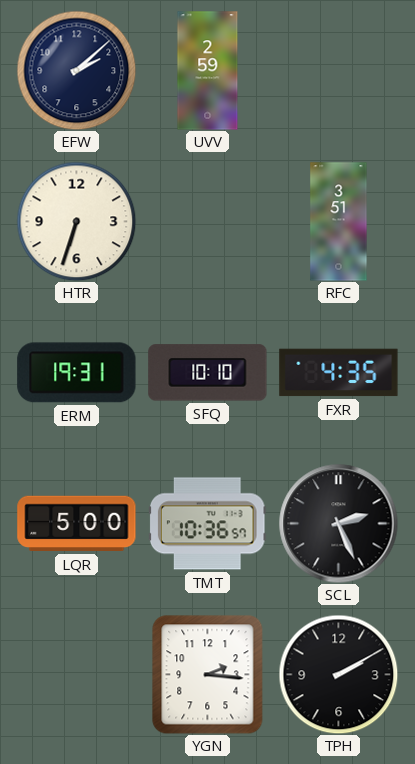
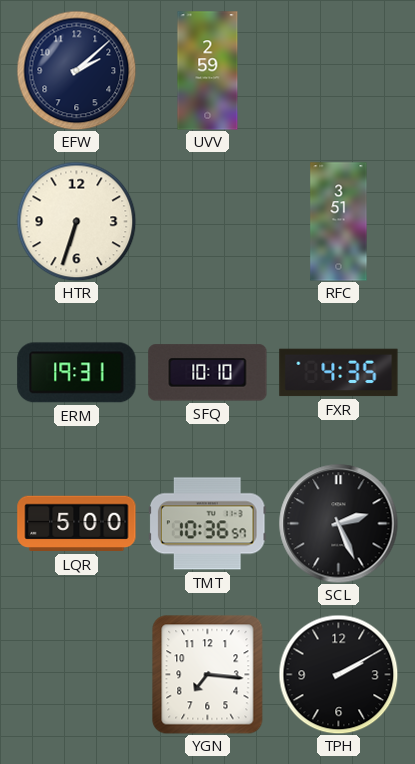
YGN: 2:16 -> 7:16
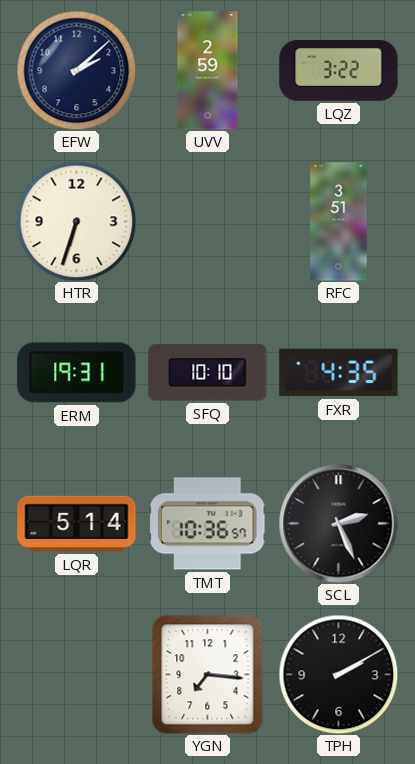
LQZ: none -> 3:22
LQR: 5:00 -> 5:14
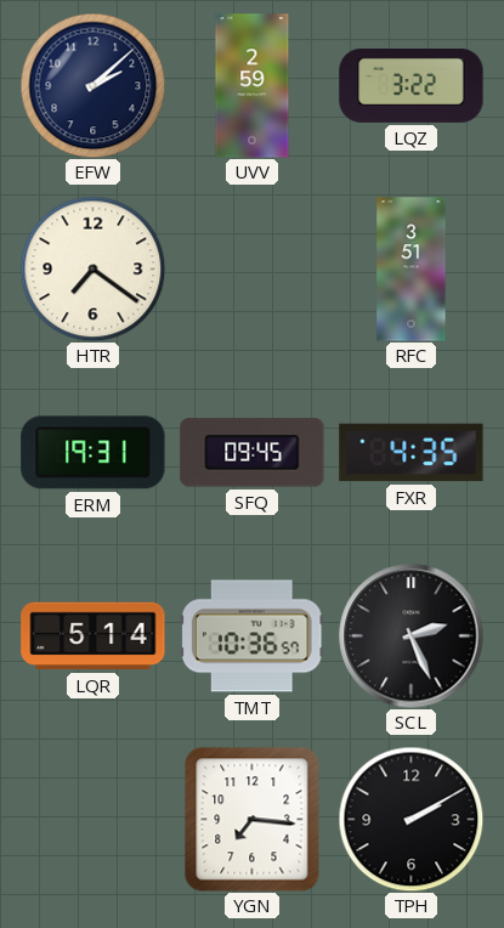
HTR: 6:33 -> 7:21
SFQ: 10:10 -> 09:45
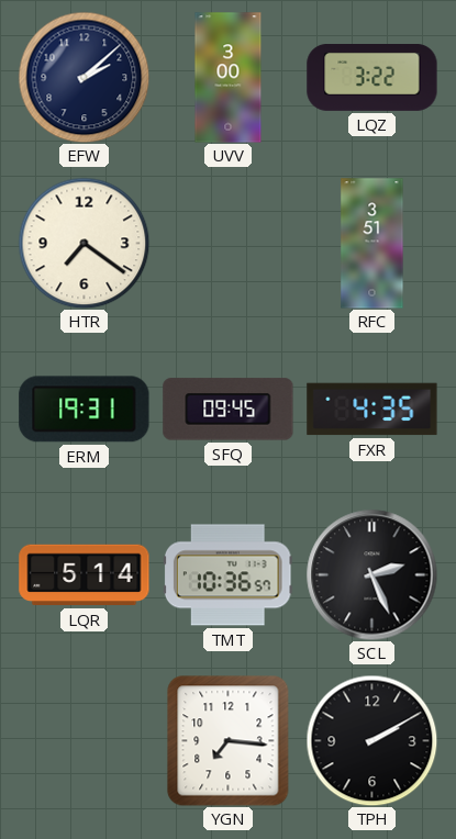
UVV: 2:59 -> 3:00
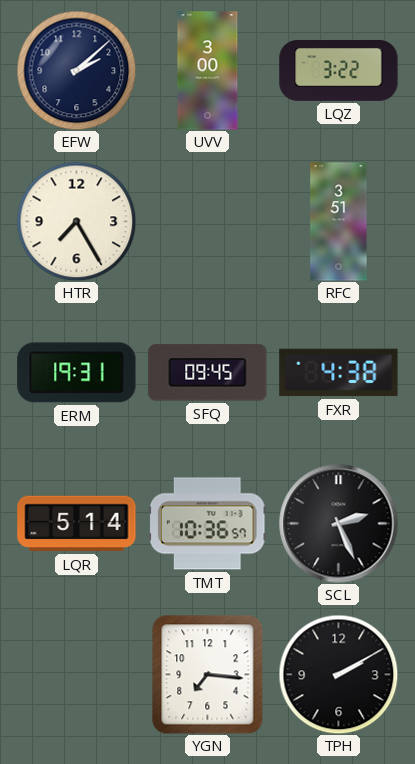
HTR: 7:21 -> 7:25
FXR: 4:35 -> 4:38
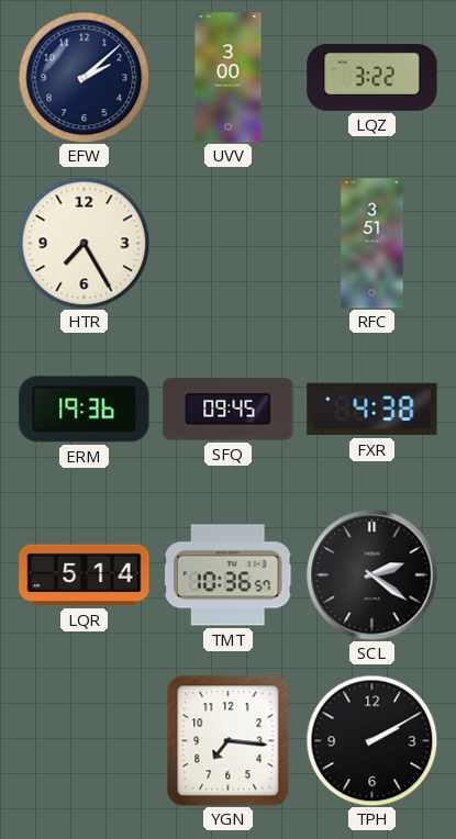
ERM: 19:31 -> 19:36
SCL: 2:26 -> 2:21
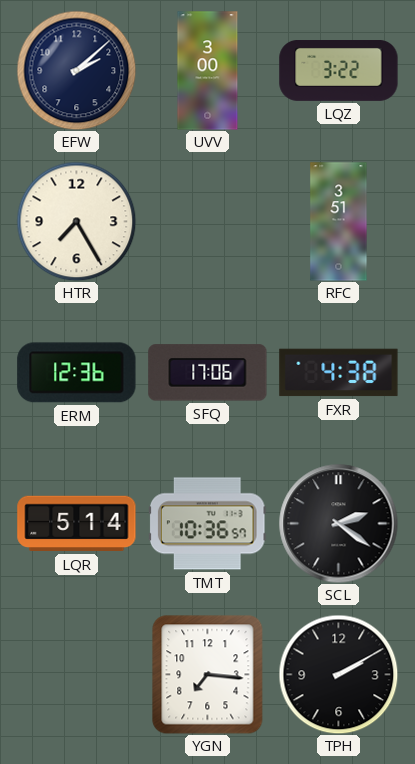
ERM: 19:36 -> 12:36
SFQ: 09:45 -> 17:06
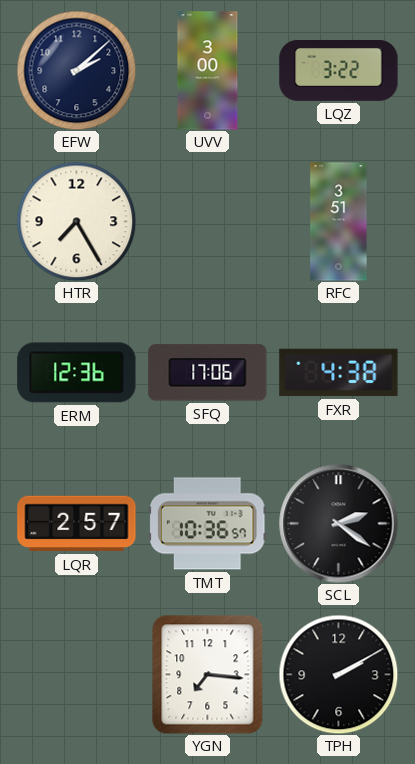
LQR: 5:14 -> 2:57
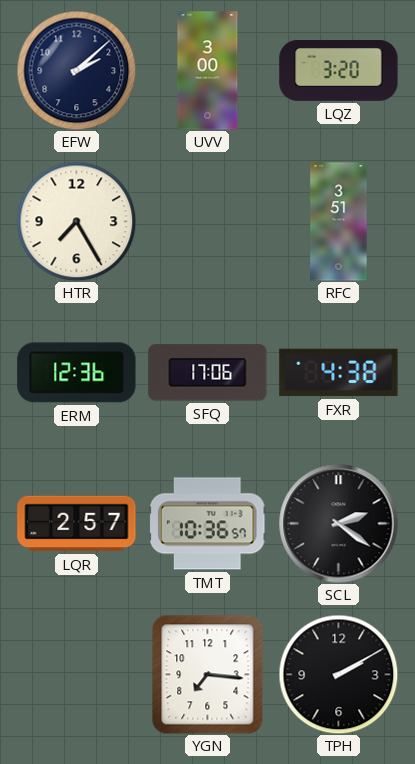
LQZ: 3:22 -> 3:20
